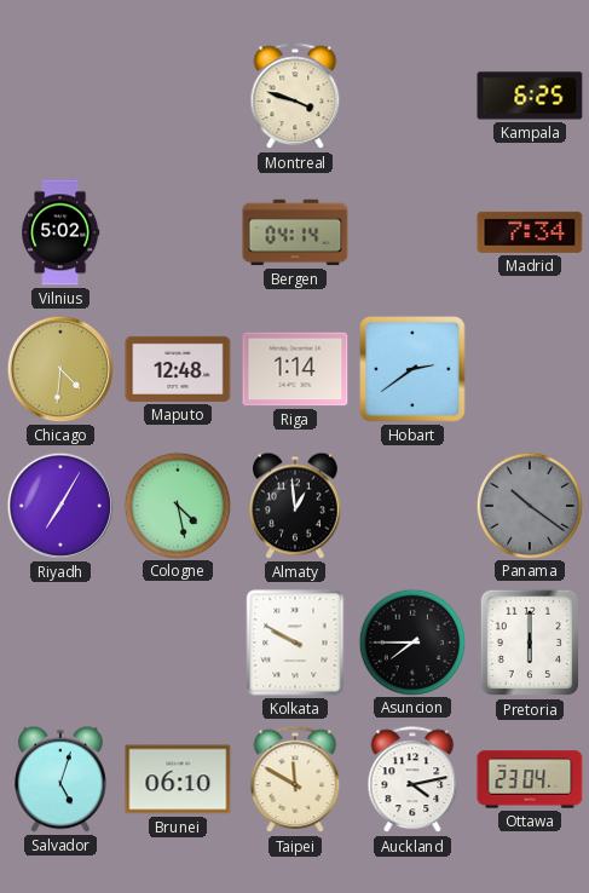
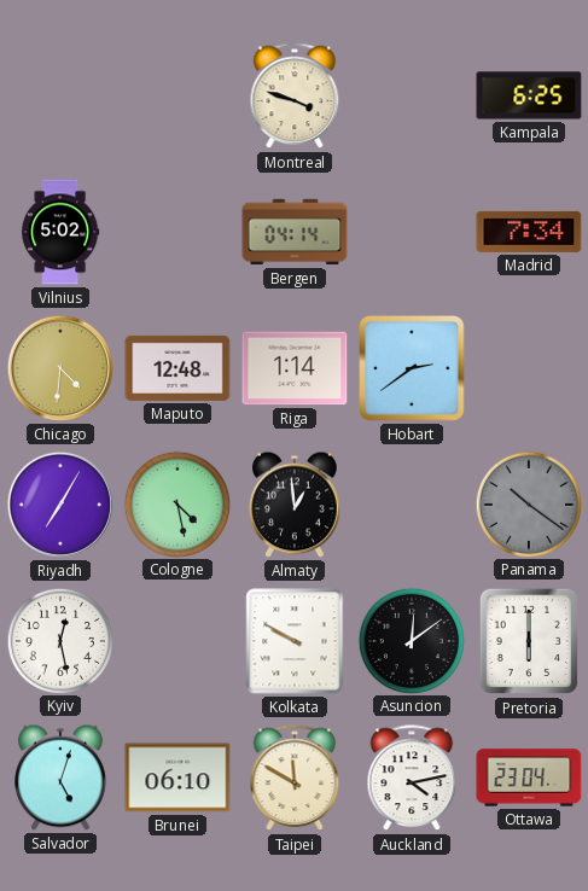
Kyiv: none -> 12:28
Asuncion: 7:45 -> 12:09
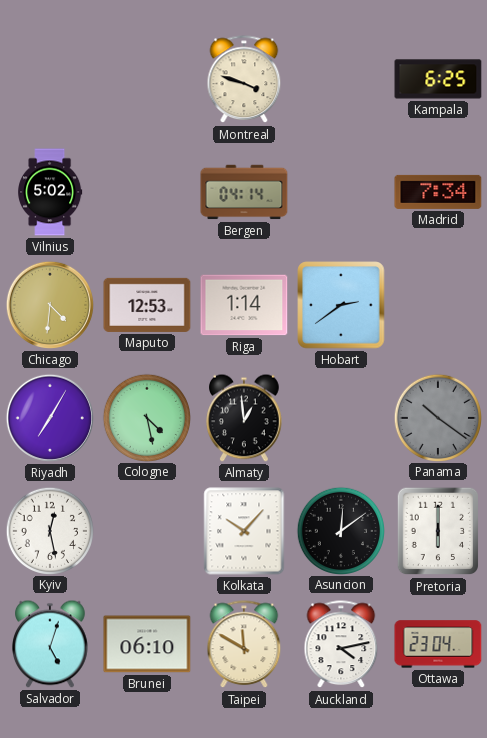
Maputo: 12:48 -> 12:53
Kolkata: 9:50 -> 10:07
